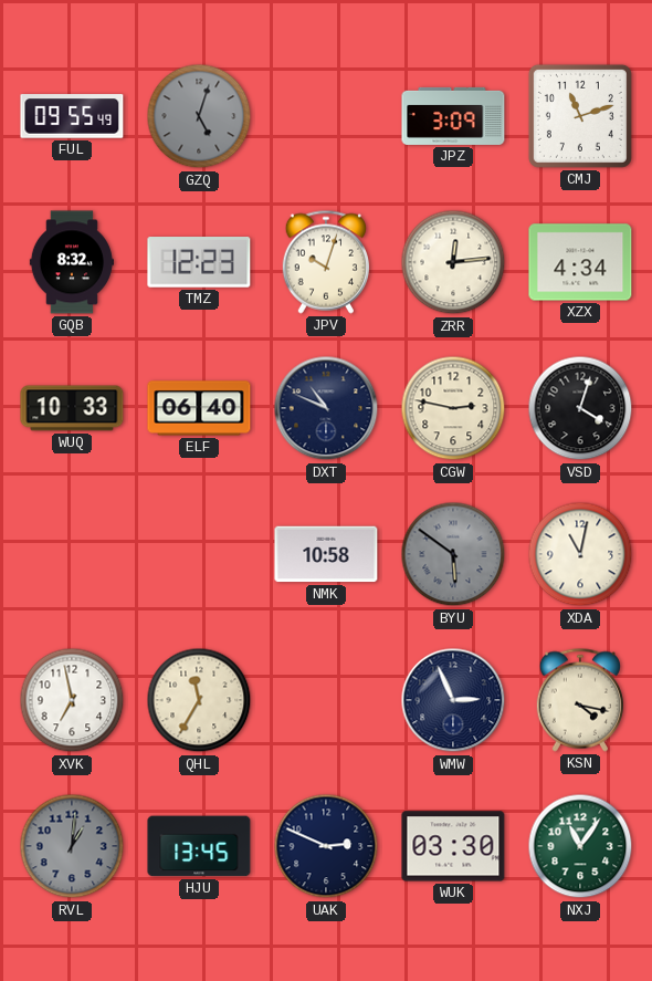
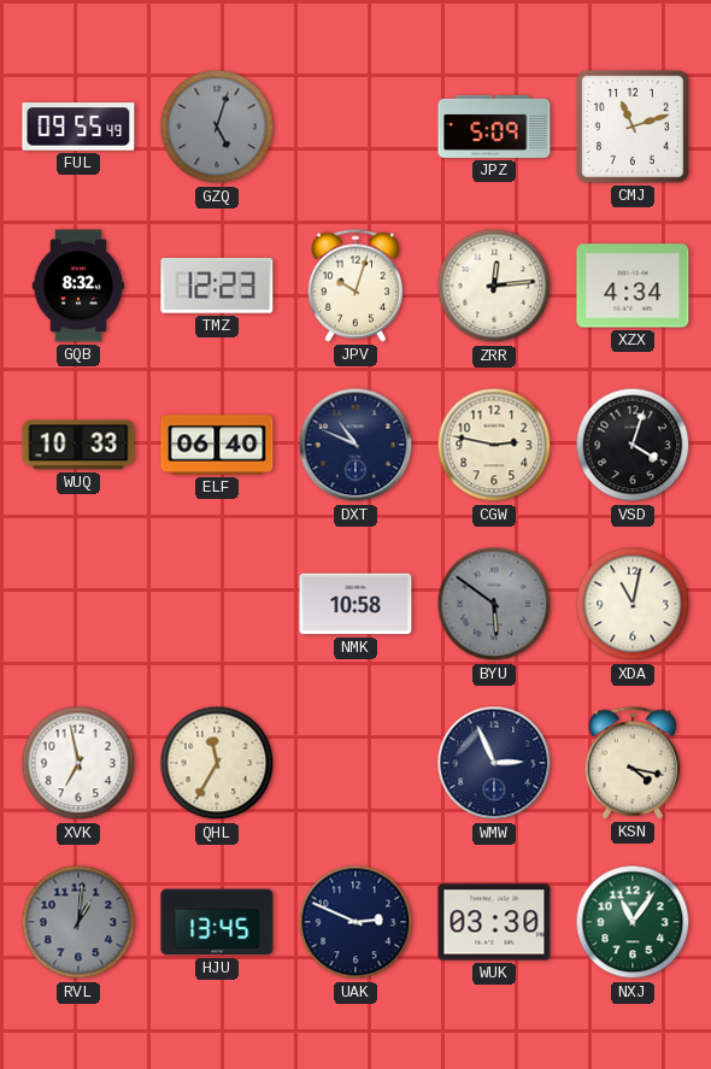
JPZ: 3:09 -> 5:09
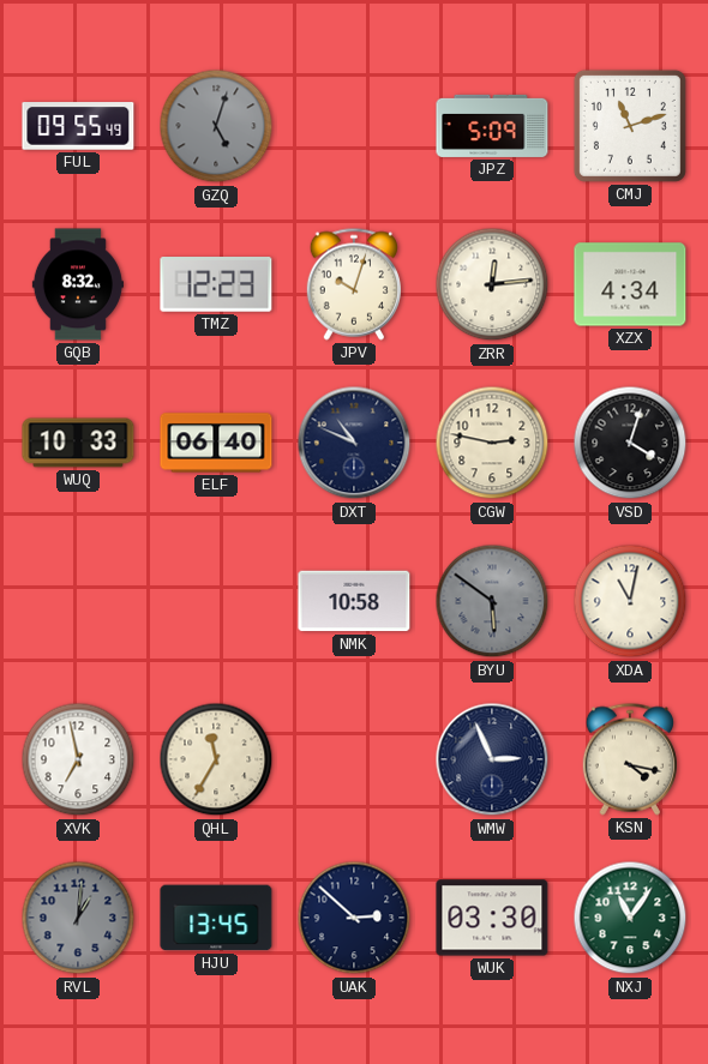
UAK: 2:49 -> 2:52
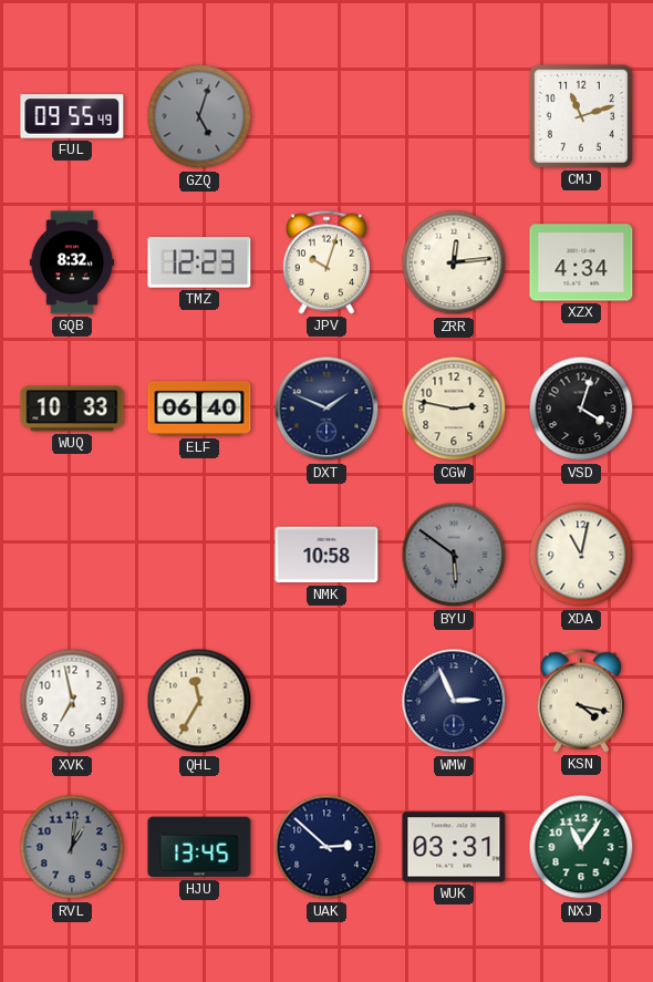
JPZ: 5:09 -> none
DXT: 10:49 -> 1:49
WUK: 03:30 -> 03:31
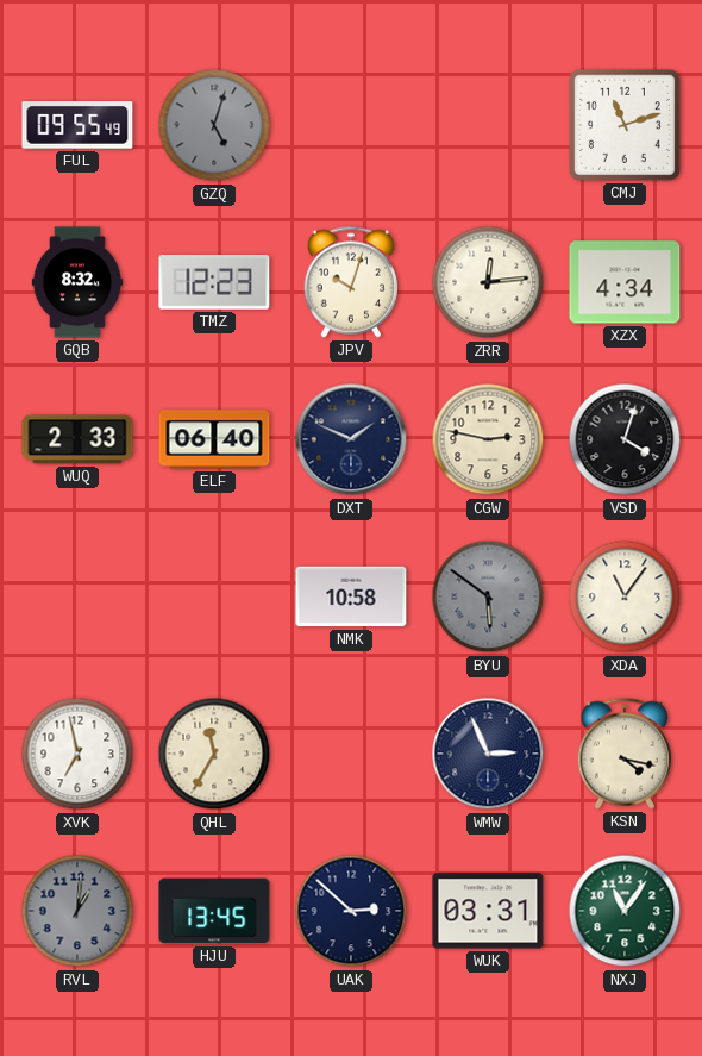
WUQ: 10:33 -> 2:33
XDA: 11:02 -> 11:06
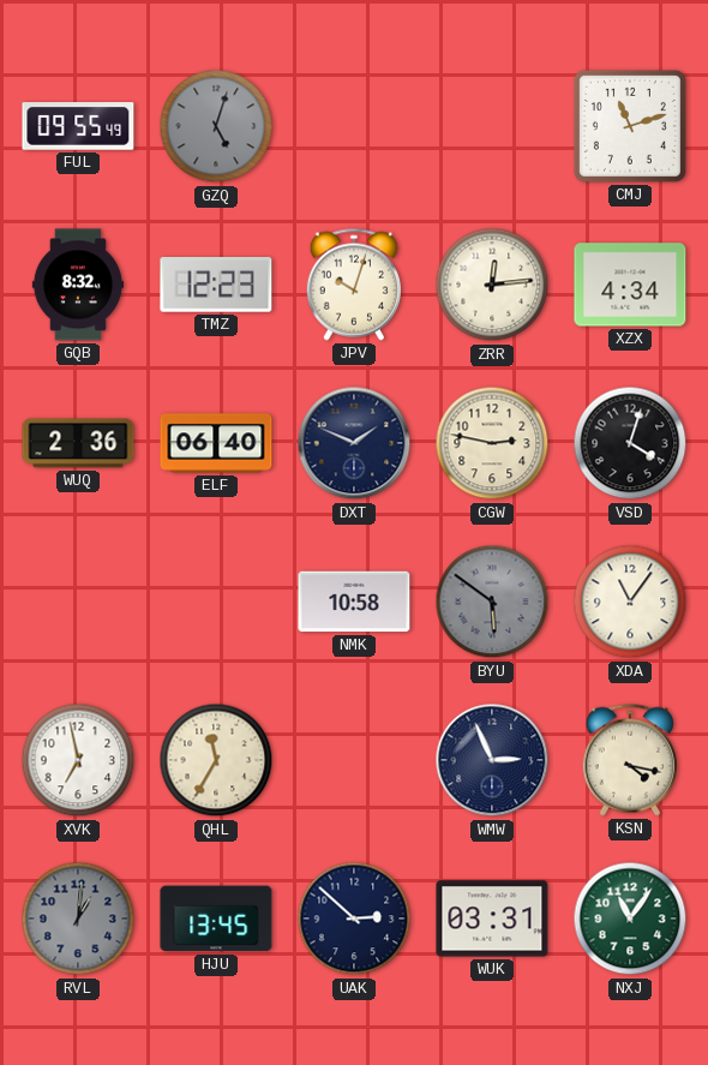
WUQ: 2:33 -> 2:36
